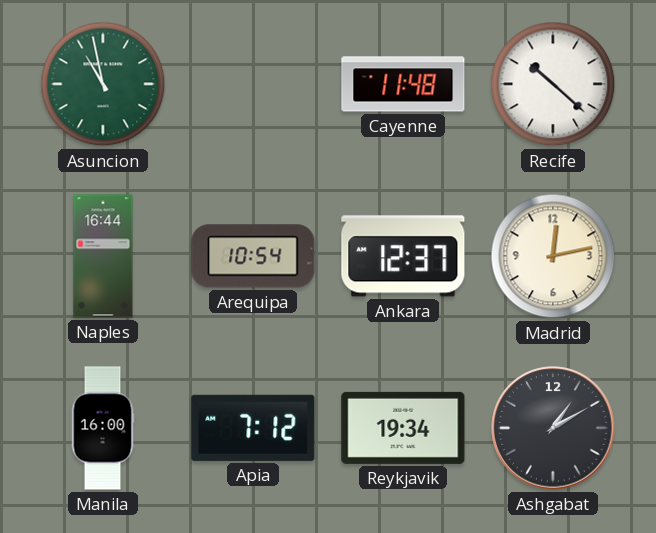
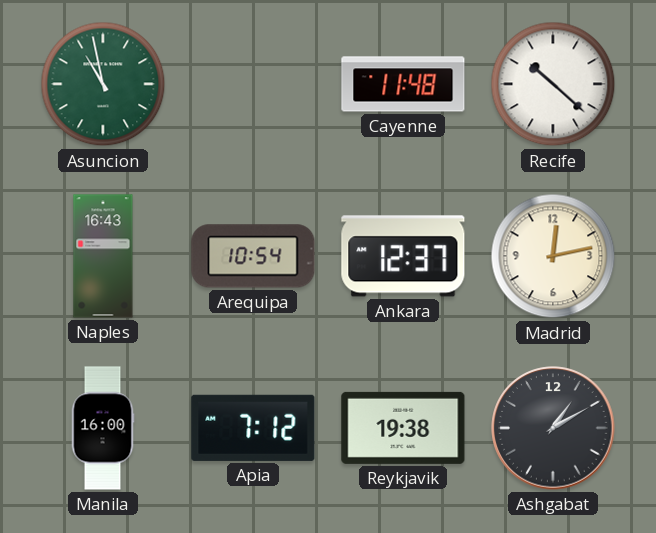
Naples: 16:44 -> 16:43
Reykjavik: 19:34 -> 19:38
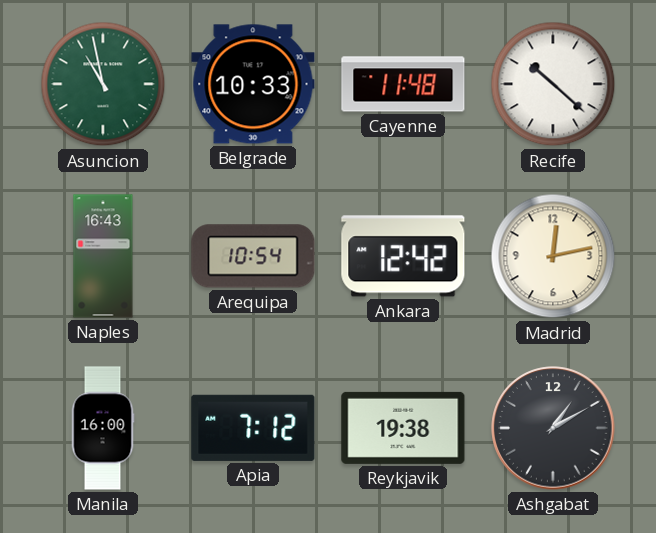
Belgrade: none -> 10:33
Ankara: 12:37 -> 12:42
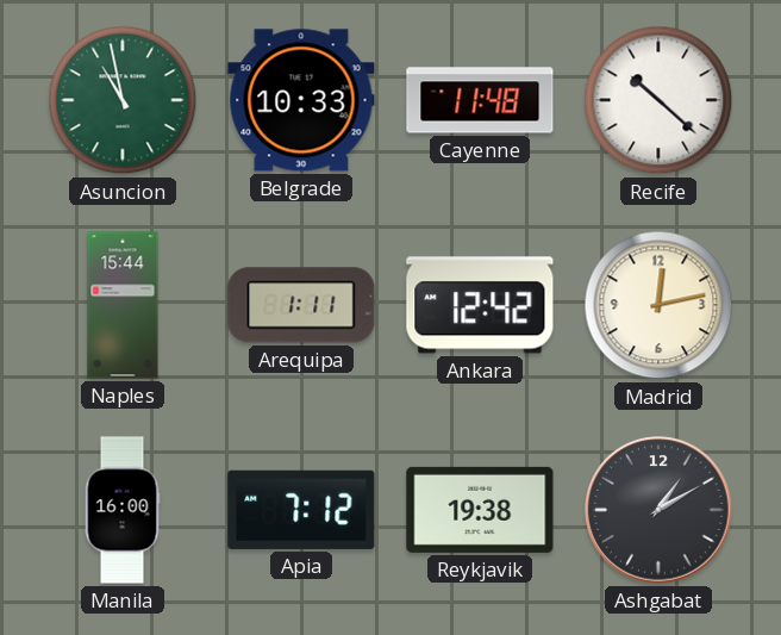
Naples: 16:43 -> 15:44
Arequipa: 10:54 -> 1:11
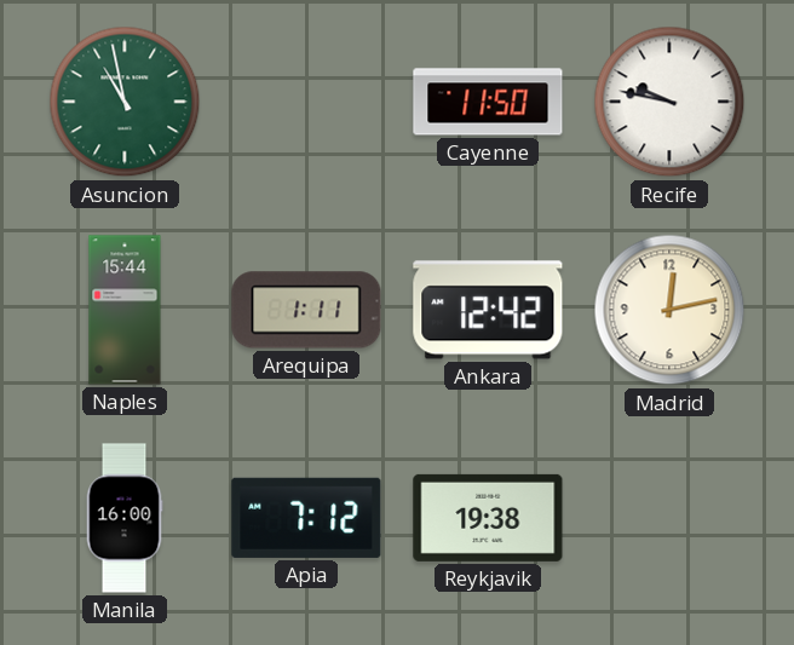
Belgrade: 10:33 -> none
Cayenne: 11:48 -> 11:50
Recife: 10:22 -> 9:47
Ashgabat: 1:10 -> none
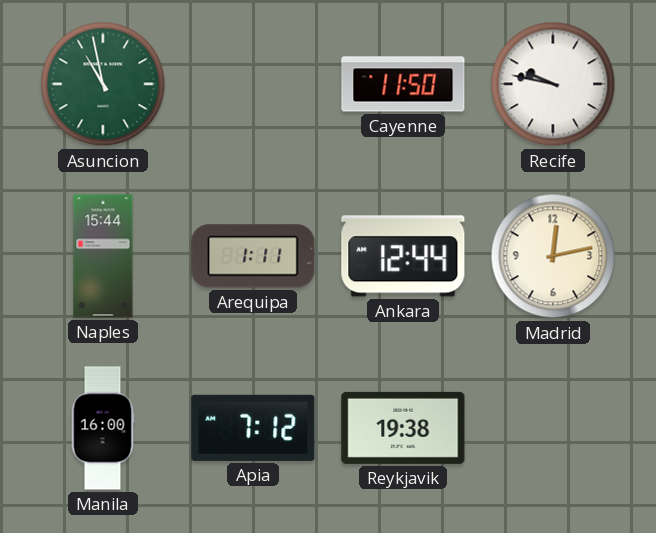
Ankara: 12:42 -> 12:44
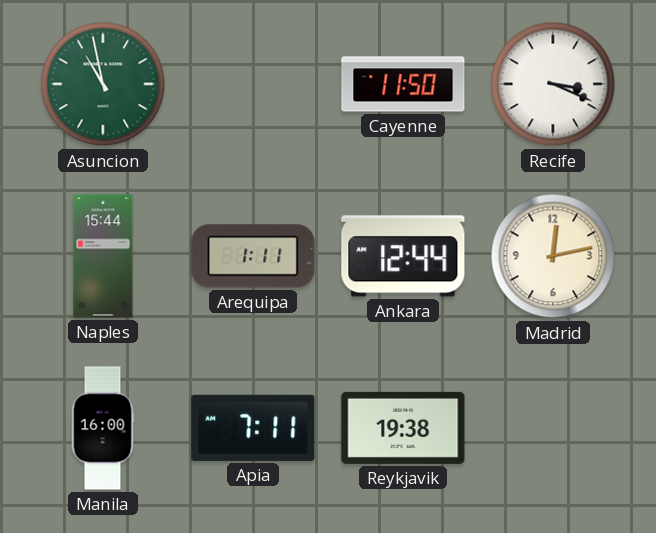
Recife: 9:47 -> 3:19
Apia: 7:12 -> 7:11
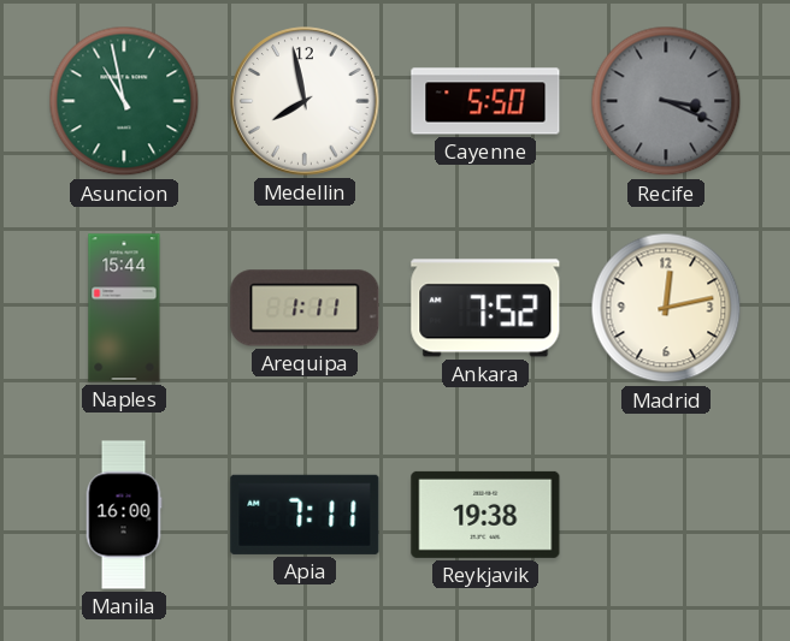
Medellin: none -> 7:58
Cayenne: 11:50 -> 5:50
Recife dial: white -> grey
Ankara: 12:44 -> 7:52
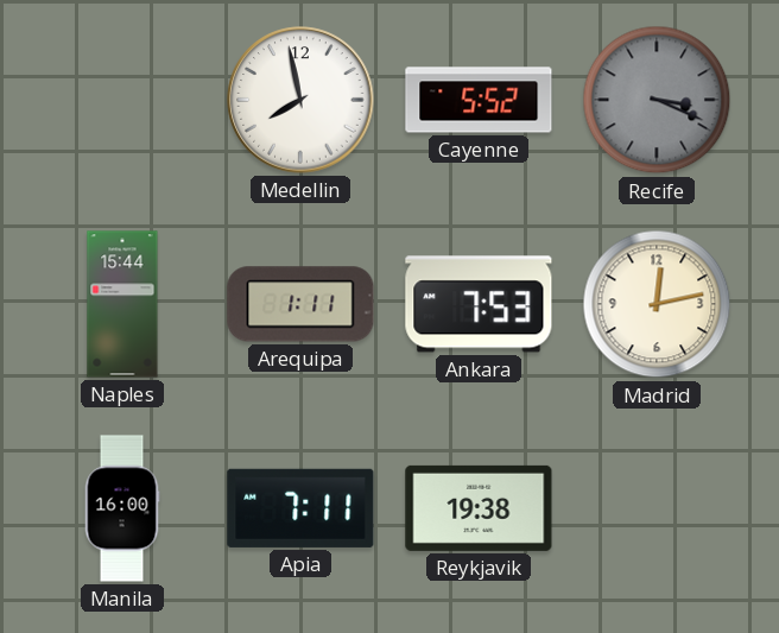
Asuncion: 10:58 -> none
Cayenne: 5:50 -> 5:52
Ankara: 7:52 -> 7:53
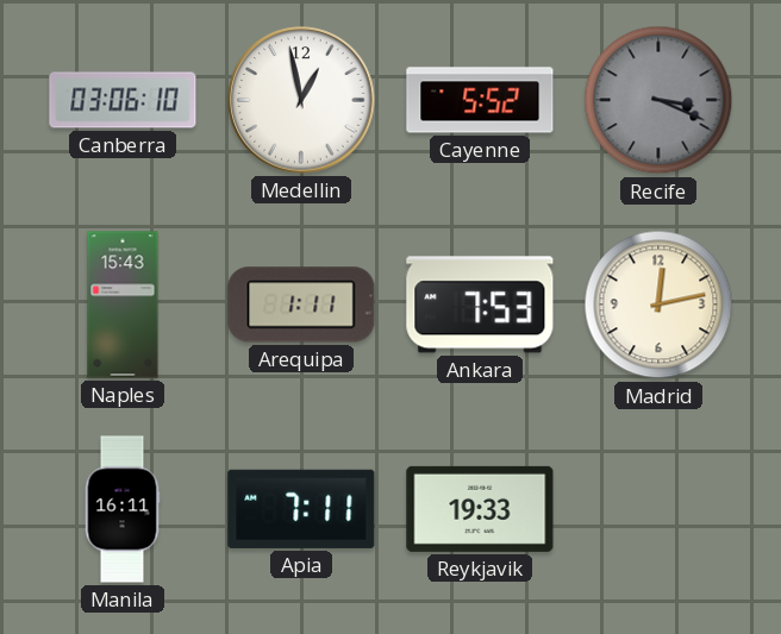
Canberra: none -> 03:06
Medellin: 7:58 -> 12:58
Naples: 15:44 -> 15:43
Manila: 16:00 -> 16:11
Reykjavik: 19:38 -> 19:33
